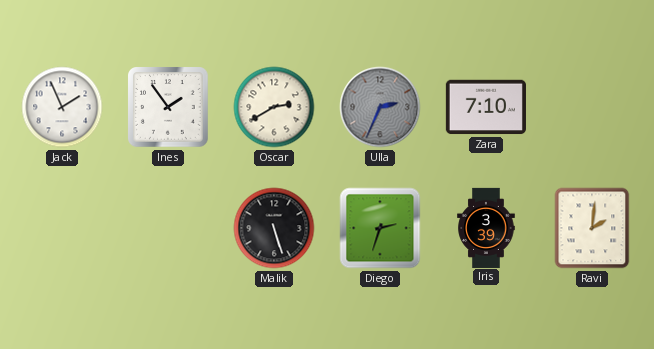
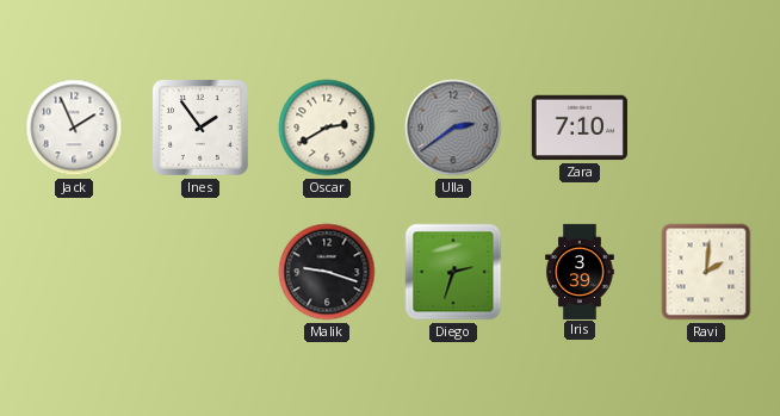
Ulla: 2:34 -> 2:39
Malik: 5:27 -> 9:18
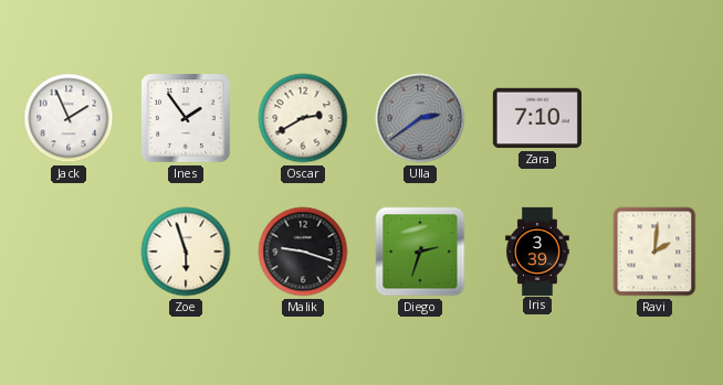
Zoe: none -> 5:57
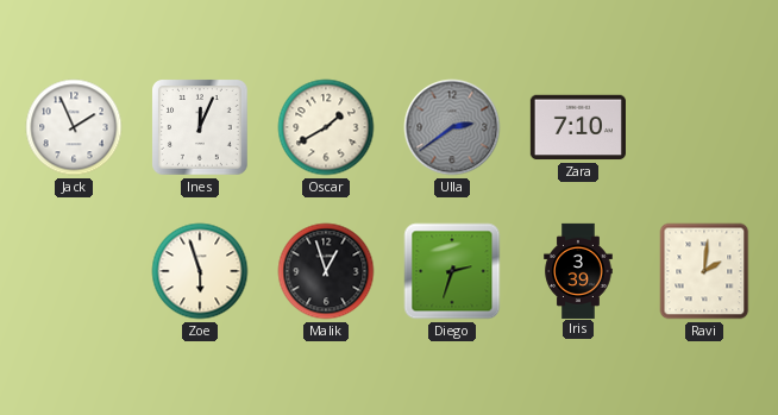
Ines: 1:54 -> 12:04
Oscar: 2:40 -> 1:40
Malik: 9:18 -> 12:57
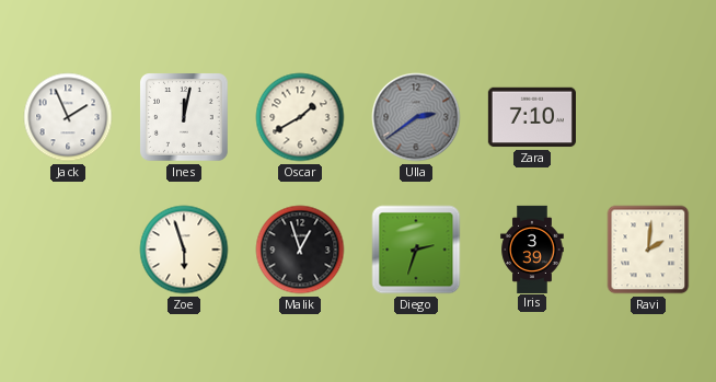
Ines: 12:04 -> 12:02
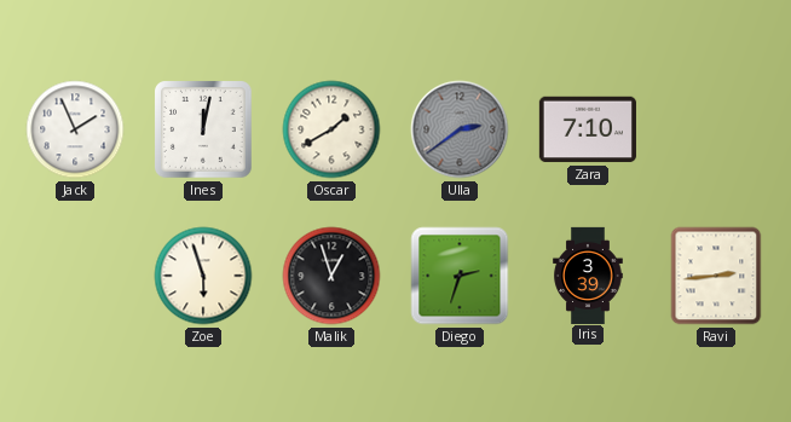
Ravi: 2:01 -> 2:44
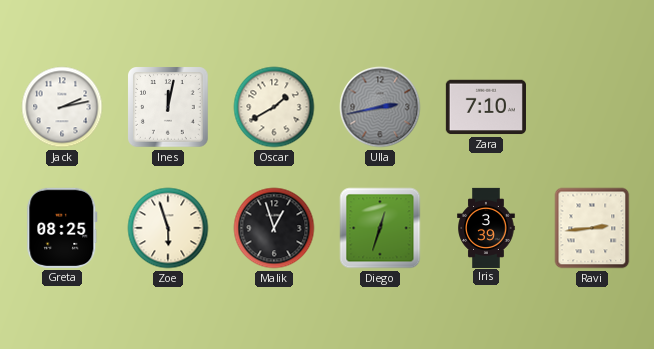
Jack: 1:56 -> 2:13
Ulla: 2:39 -> 2:43
Greta: none -> 08:25
Diego: 2:33 -> 12:33
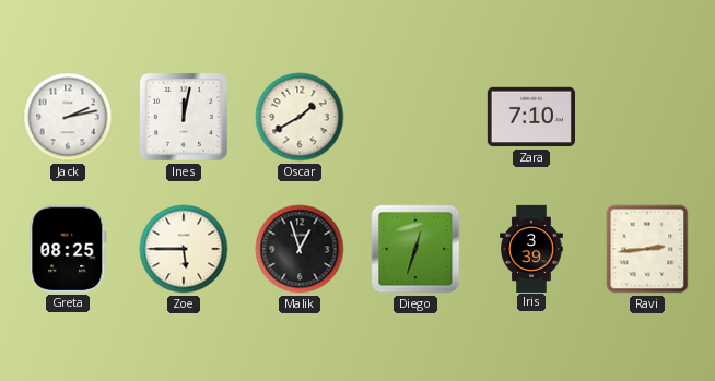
Ulla: 2:43 -> none
Zoe: 5:57 -> 5:45
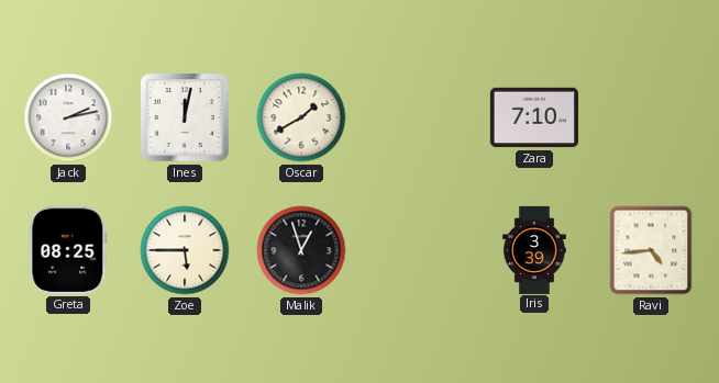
Diego: 12:33 -> none
Ravi: 2:44 -> 4:44
